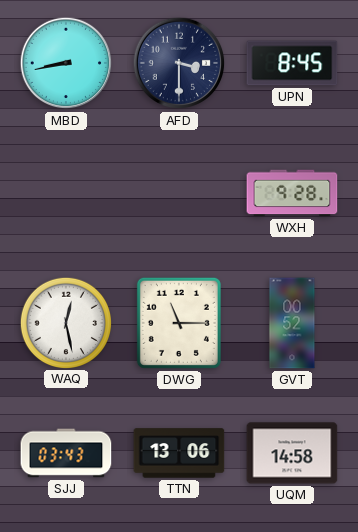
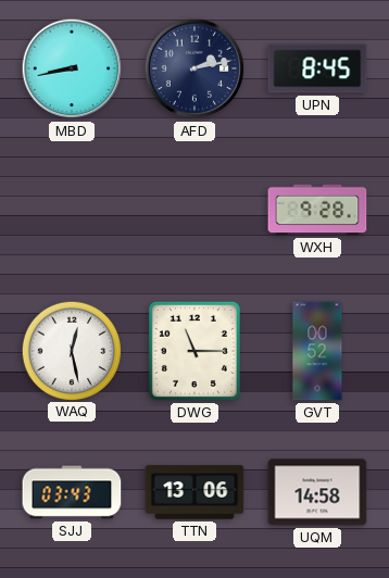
AFD: 3:30 -> 2:13
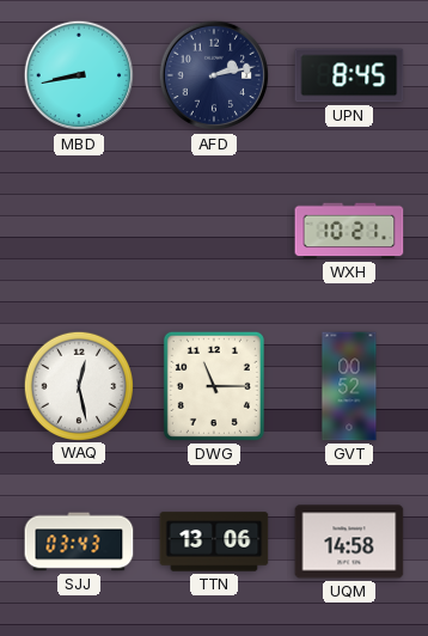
WXH: 9:28 -> 10:21
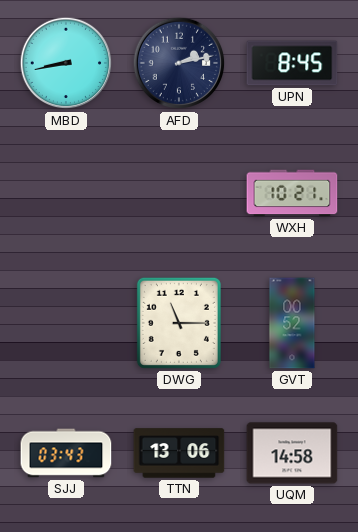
WAQ: 12:28 -> none
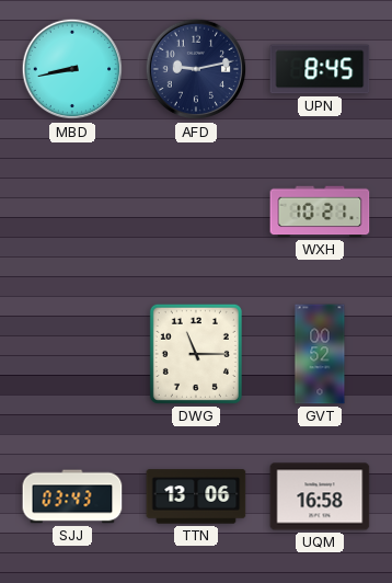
AFD: 2:13 -> 9:13
UQM: 14:58 -> 16:58
